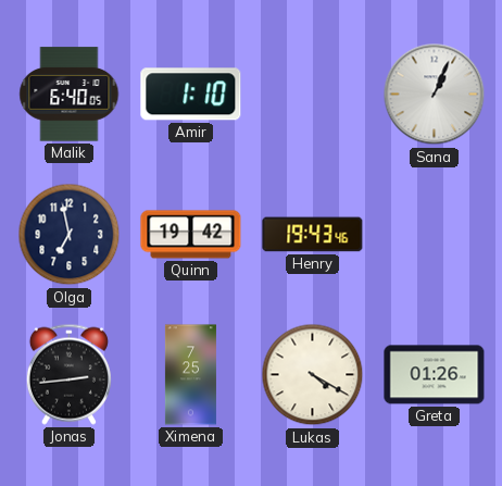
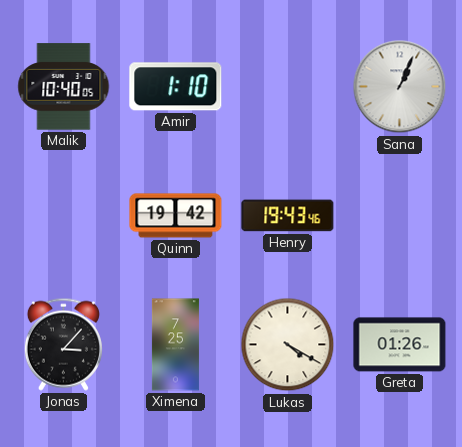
Malik: 6:40 -> 10:40
Olga: 6:58 -> none
Jonas: 2:44 -> 3:07
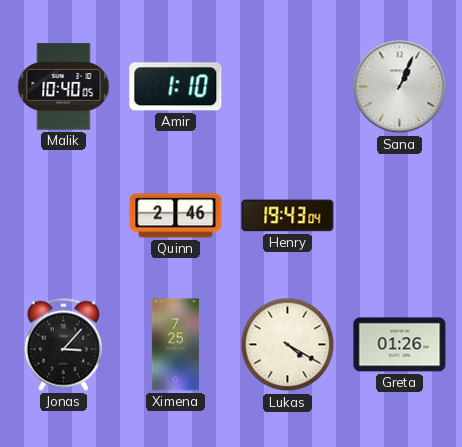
Quinn: 19:42 -> 2:46
Henry: 19:43:46 -> 19:43:04
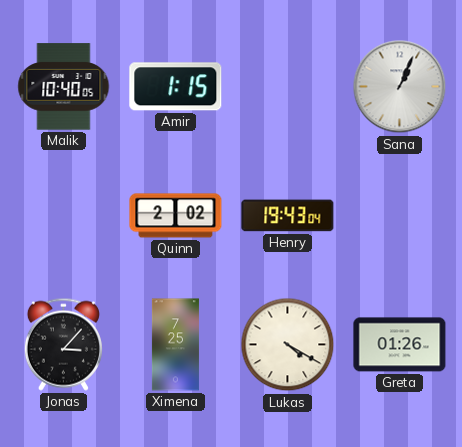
Amir: 1:10 -> 1:15
Quinn: 2:46 -> 2:02
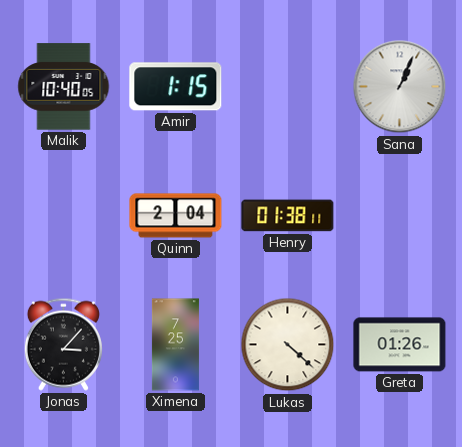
Quinn: 2:02 -> 2:04
Henry: 19:43 -> 01:38
Lukas: 4:20 -> 4:22
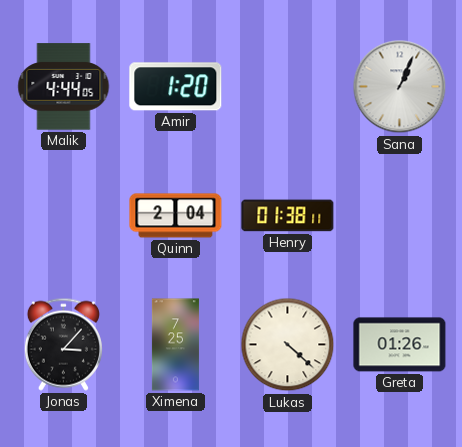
Malik: 10:40 -> 4:44
Amir: 1:15 -> 1:20
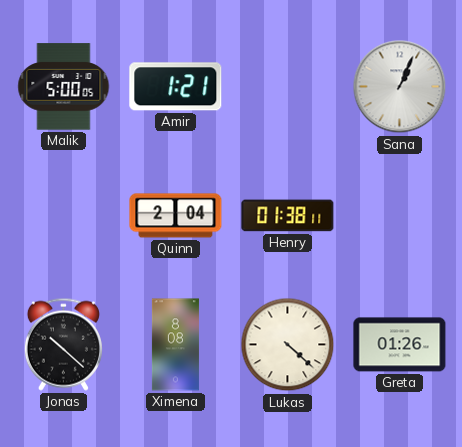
Malik: 4:44 -> 5:00
Amir: 1:20 -> 1:21
Jonas: 3:07 -> 10:22
Ximena: 7:25 -> 8:08
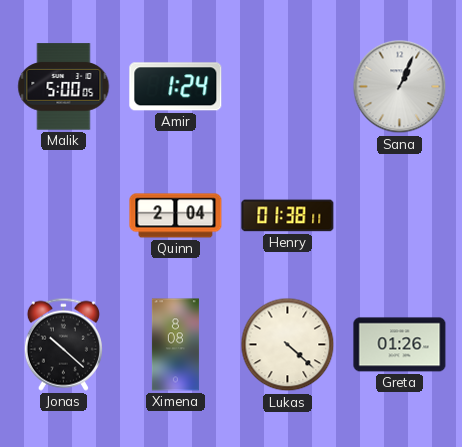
Amir: 1:21 -> 1:24
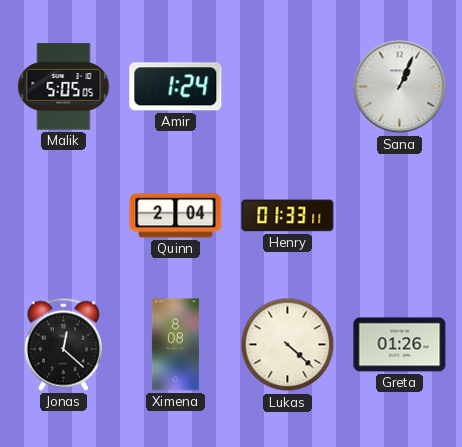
Malik: 5:00 -> 5:05
Henry: 01:38 -> 01:33
Jonas: 10:22 -> 12:22
